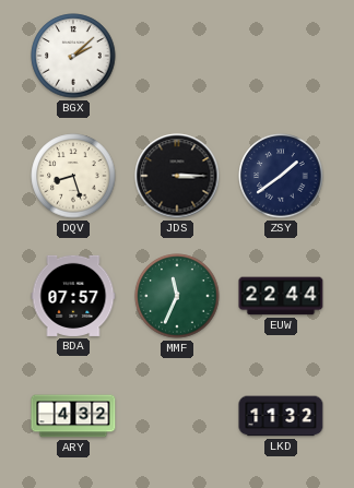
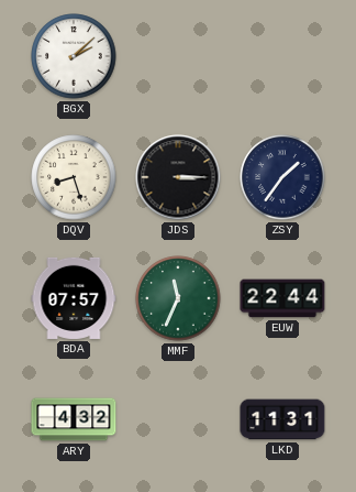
ZSY: 1:39 -> 1:36
LKD: 11:32 -> 11:31
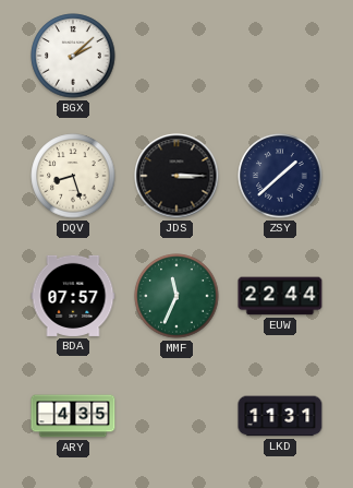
ZSY: 1:36 -> 1:38
ARY: 4:32 -> 4:35
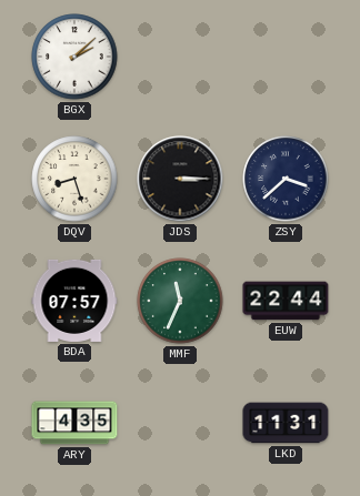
ZSY: 1:38 -> 3:38
